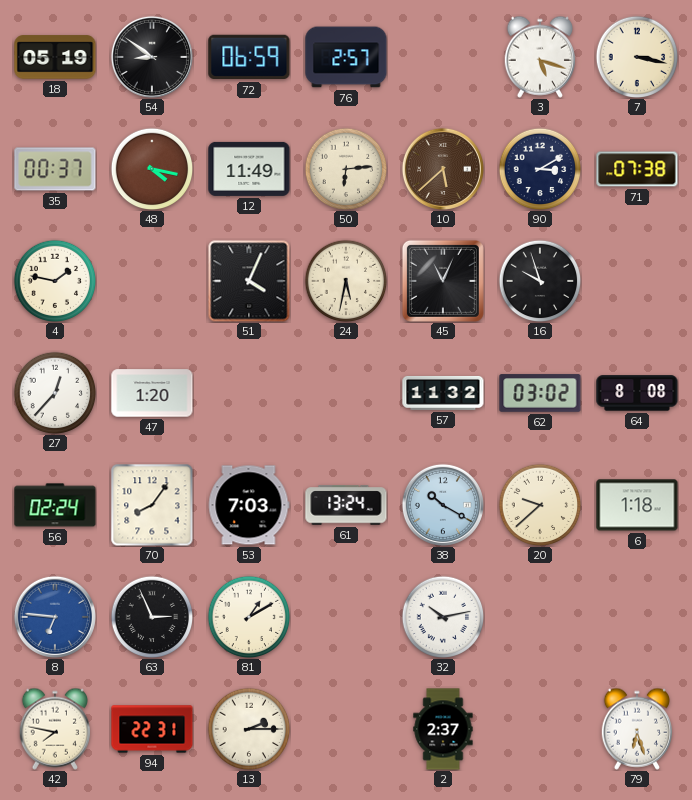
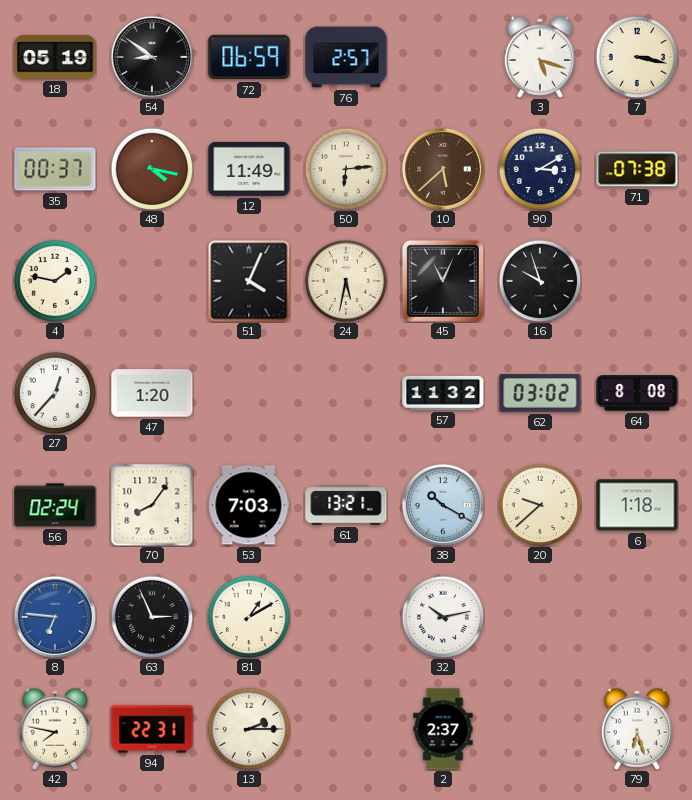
61: 13:24 -> 13:21
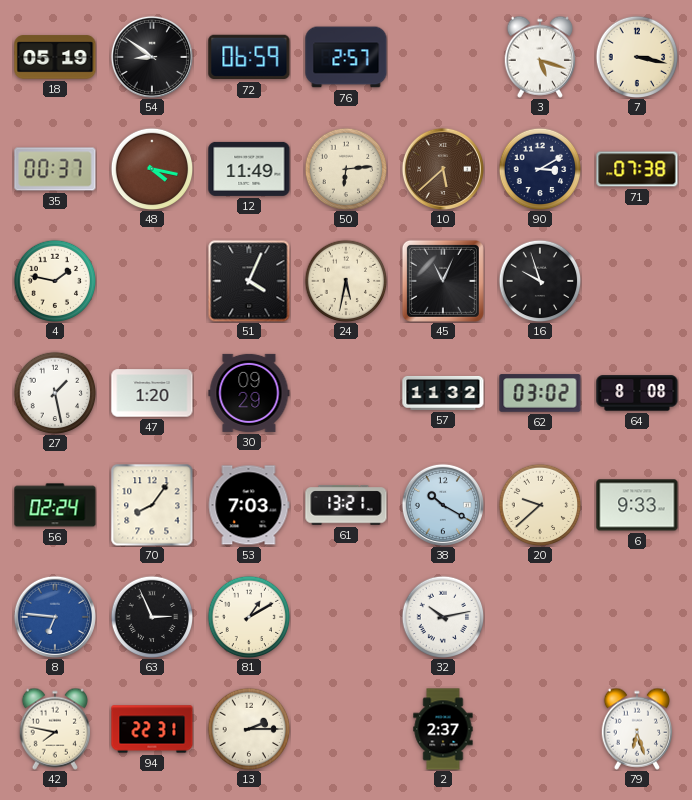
27: 12:37 -> 1:28
30: none -> 09:29
6: 1:18 -> 9:33
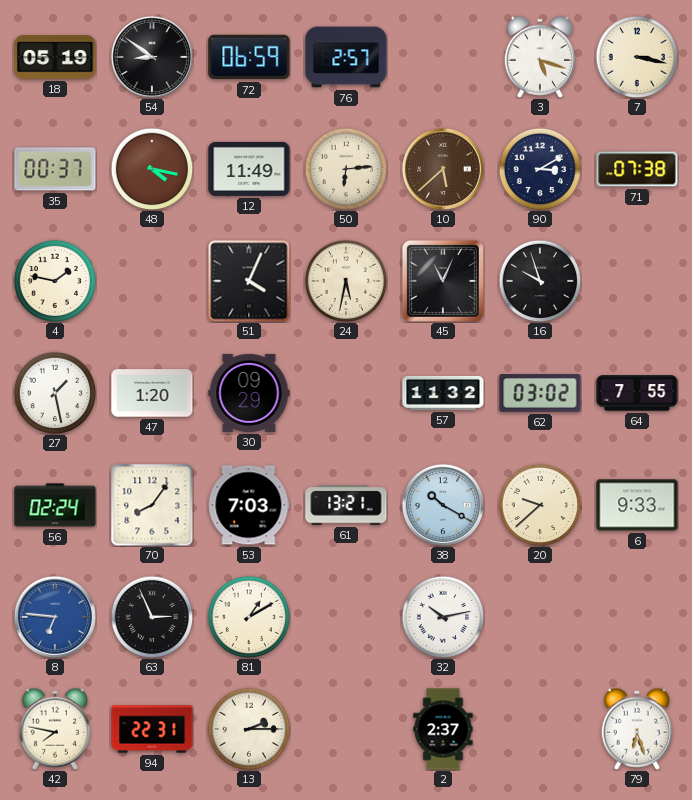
64: 8:08 -> 7:55
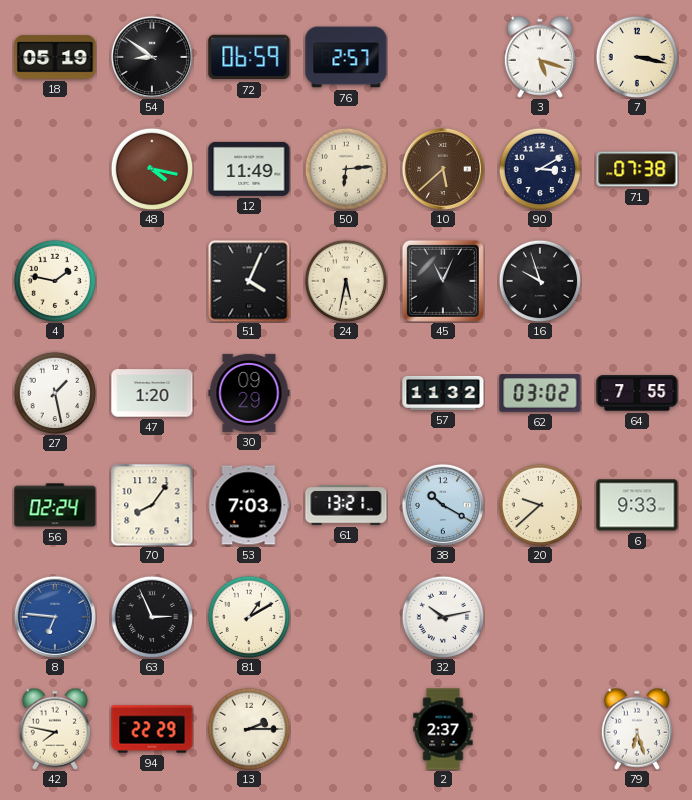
35: 00:37 -> none
94: 22:31 -> 22:29
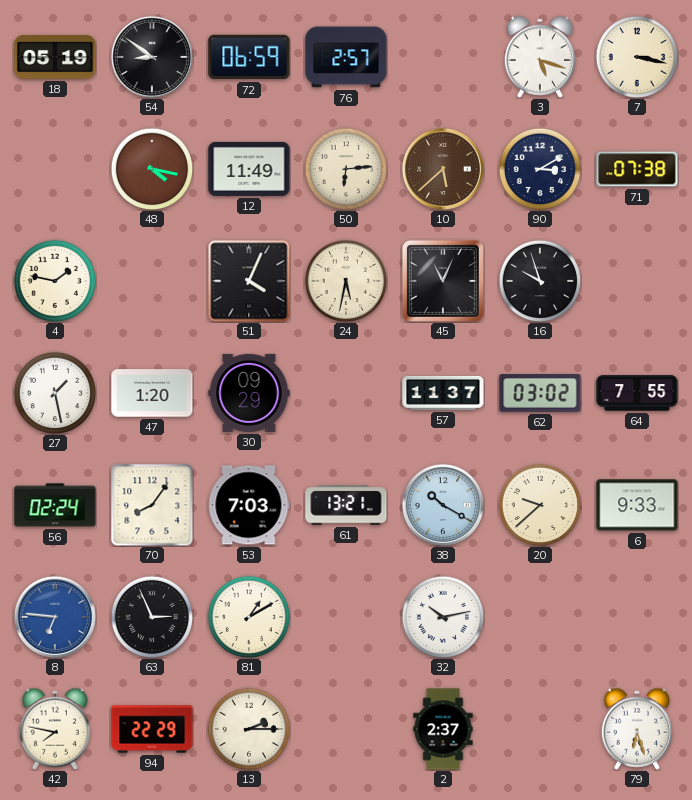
57: 11:32 -> 11:37
